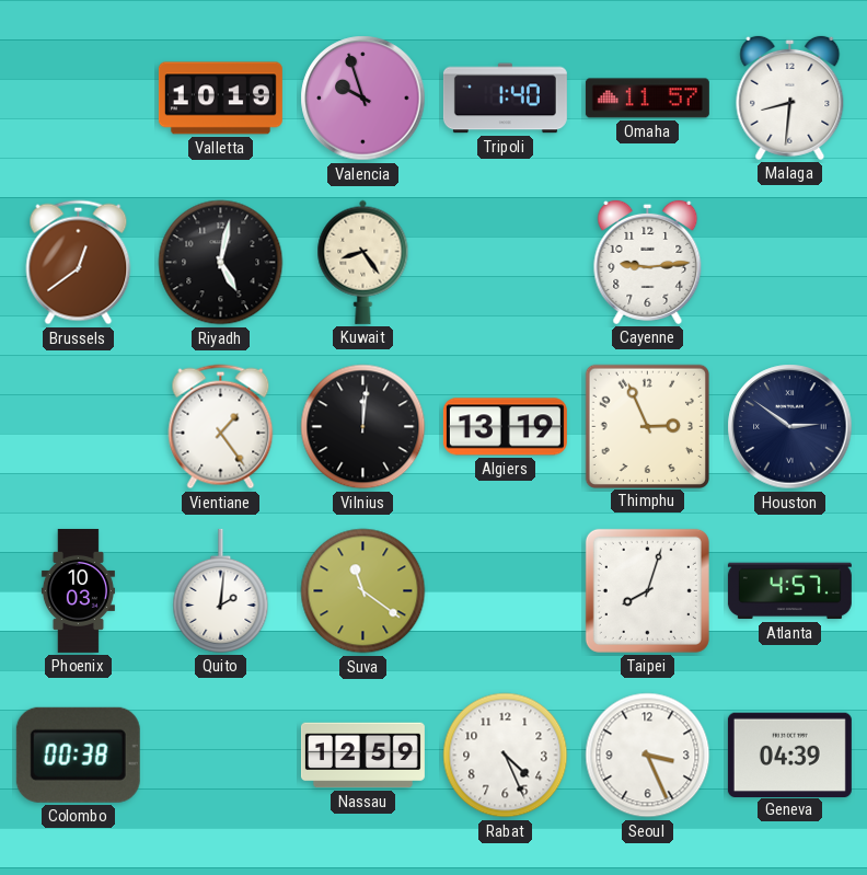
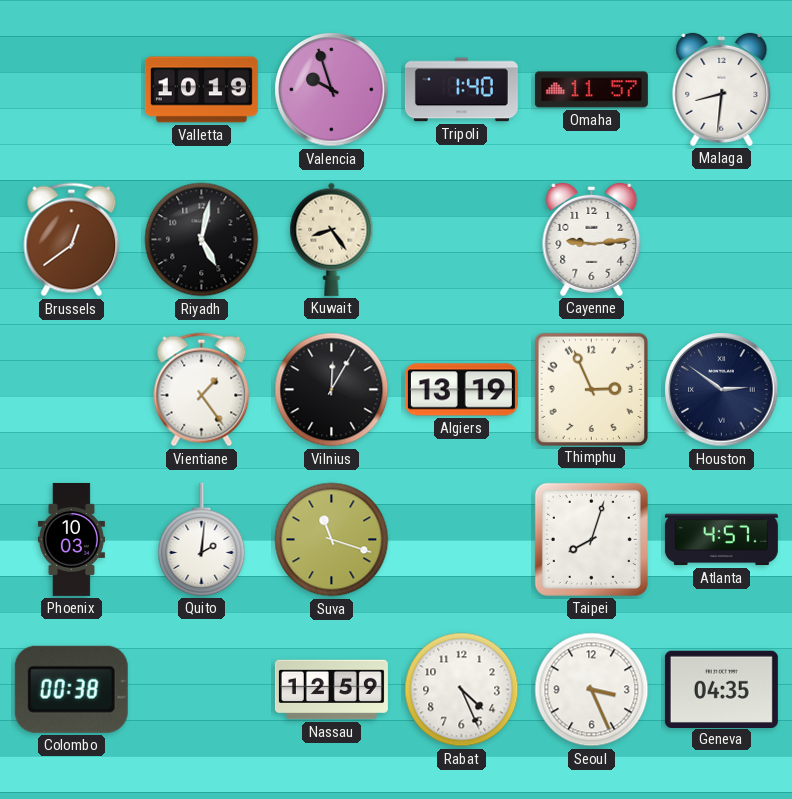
Vilnius: 12:01 -> 12:05
Suva: 11:21 -> 11:18
Geneva: 04:39 -> 04:35
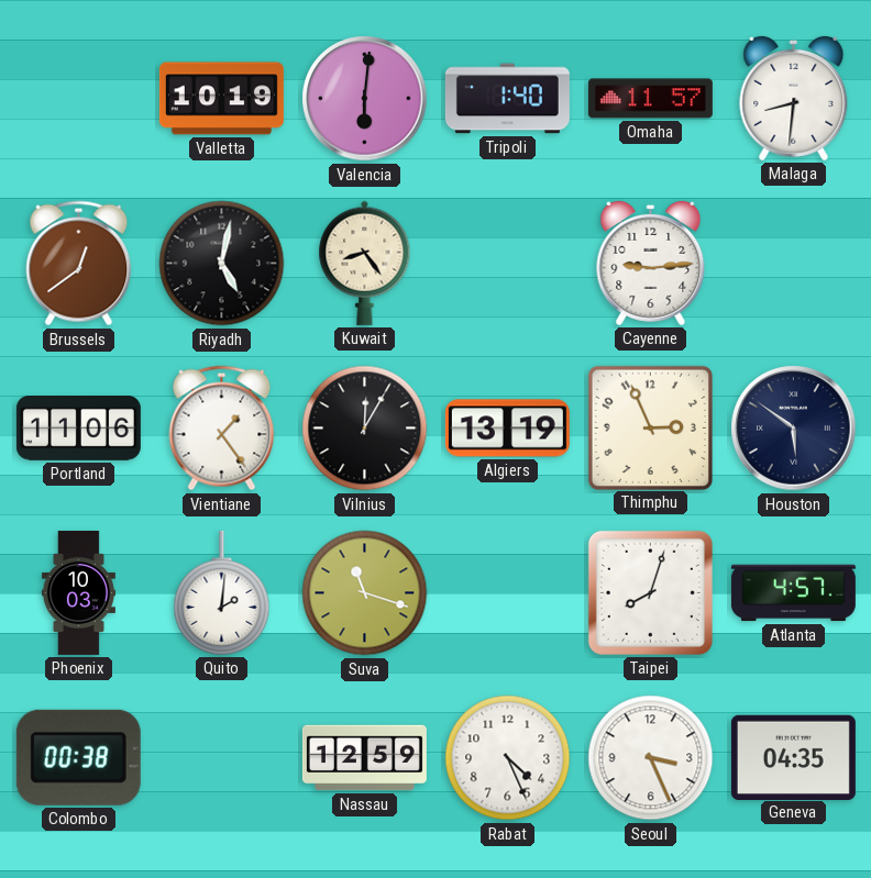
Valencia: 9:57 -> 6:01
Portland: none -> 11:06
Houston: 2:51 -> 5:51
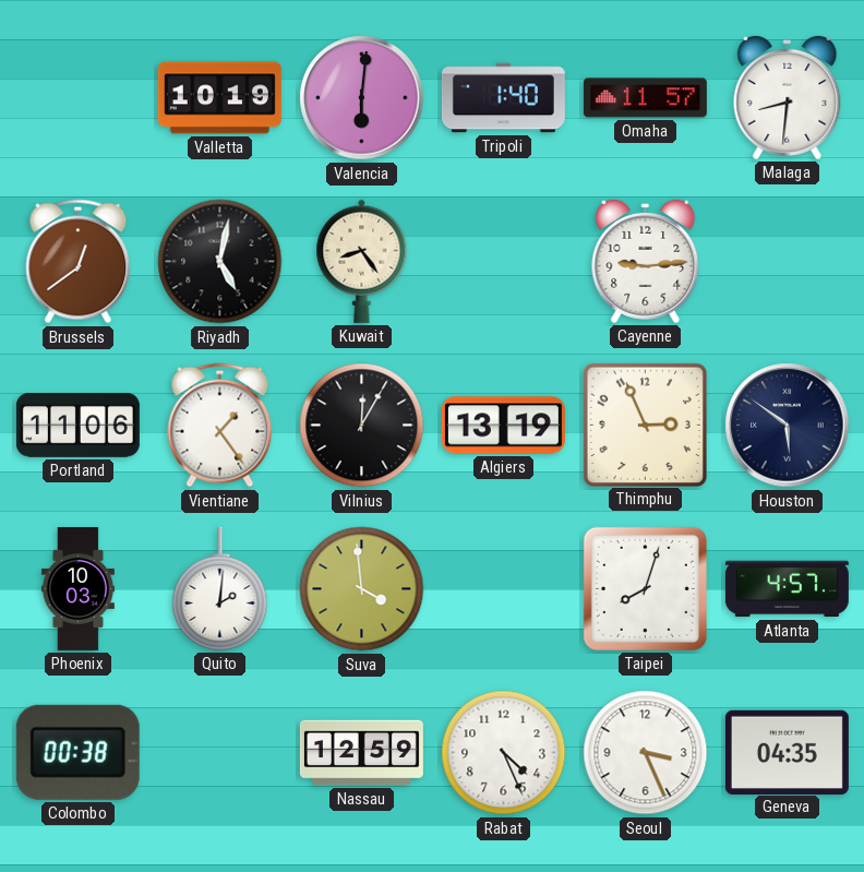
Suva: 11:18 -> 3:59
